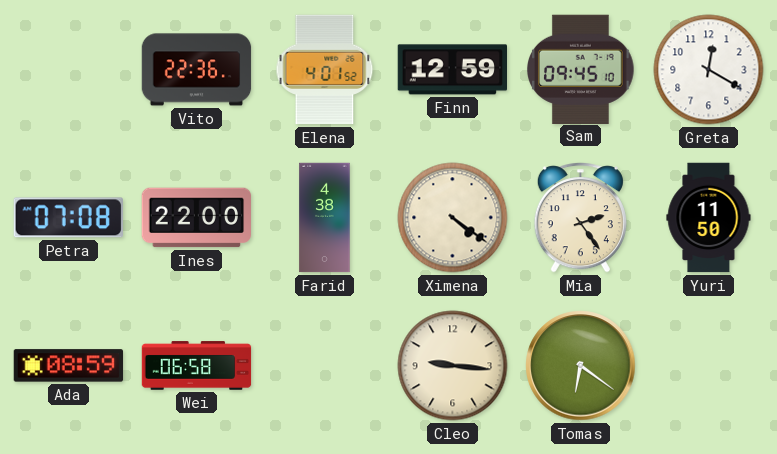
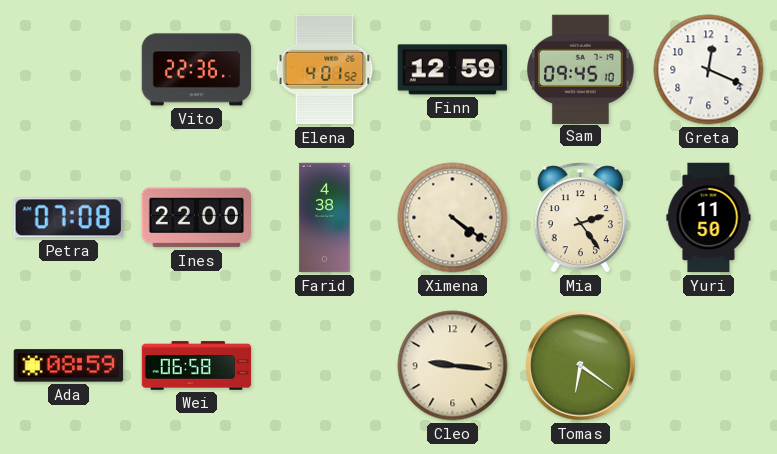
Greta: 12:20 -> 12:19
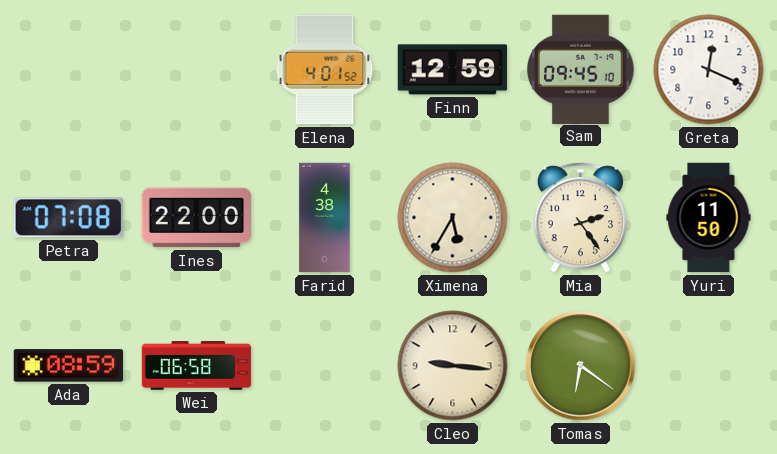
Vito: 22:36 -> none
Ximena: 4:21 -> 5:35
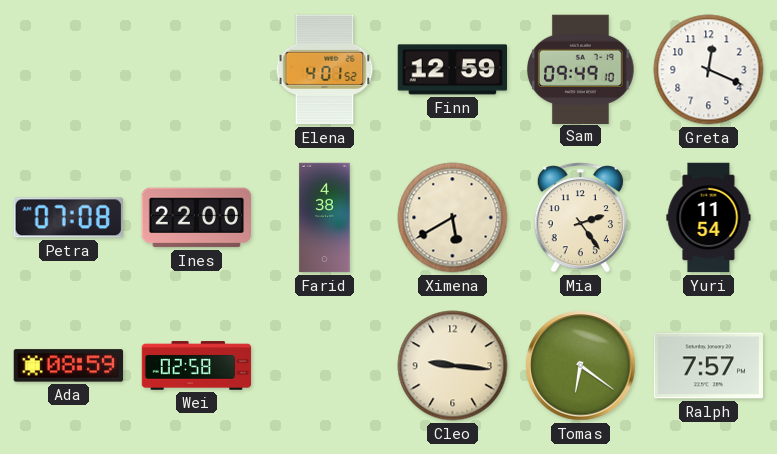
Sam: 09:45 -> 09:49
Ximena: 5:35 -> 5:40
Yuri: 11:50 -> 11:54
Wei: 06:58 -> 02:58
Ralph: none -> 7:57
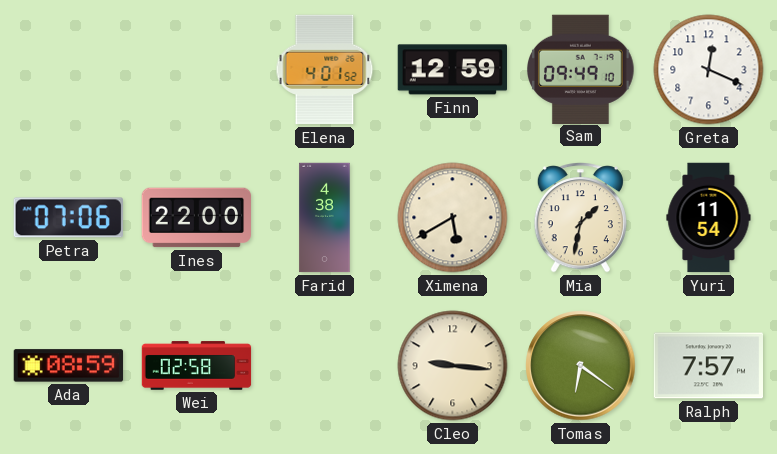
Petra: 07:08 -> 07:06
Mia: 2:24 -> 1:32
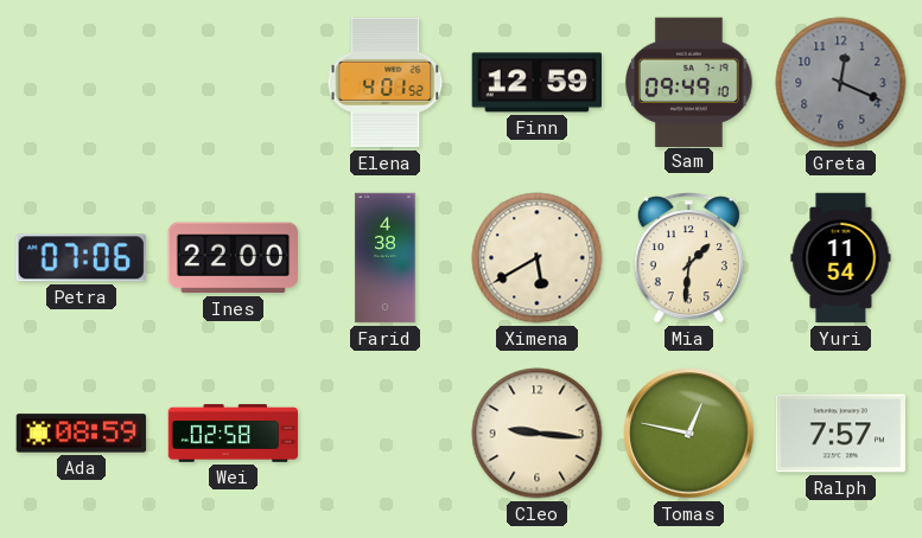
Greta dial: white -> grey
Mia: 1:32 -> 1:31
Tomas: 6:21 -> 12:47
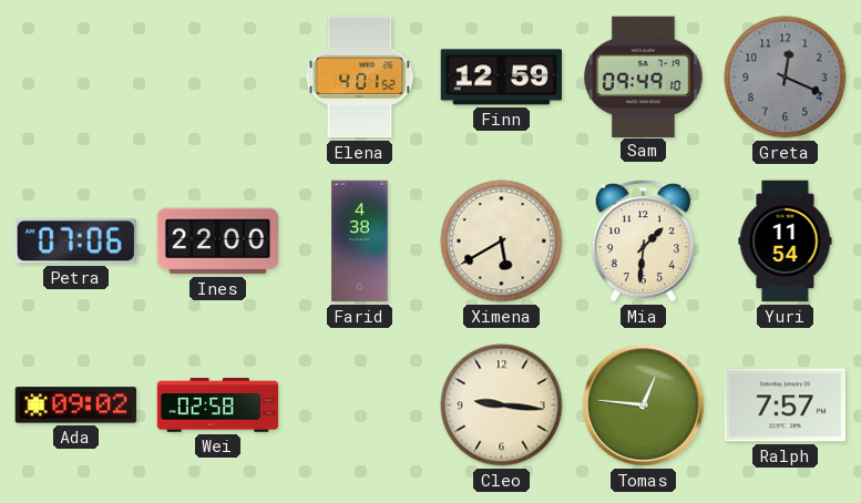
Ada: 08:59 -> 09:02
Tomas: 12:47 -> 12:46
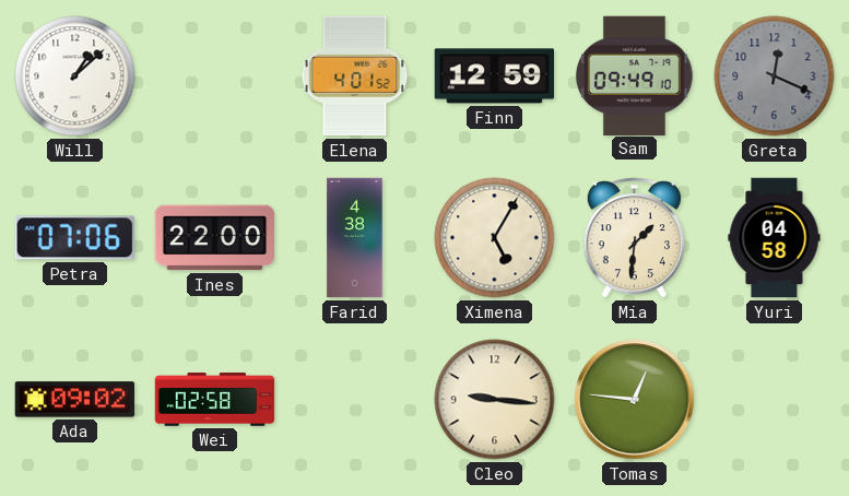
Will: none -> 1:08
Ximena: 5:40 -> 5:05
Yuri: 11:54 -> 04:58
Ralph: 7:57 -> none
